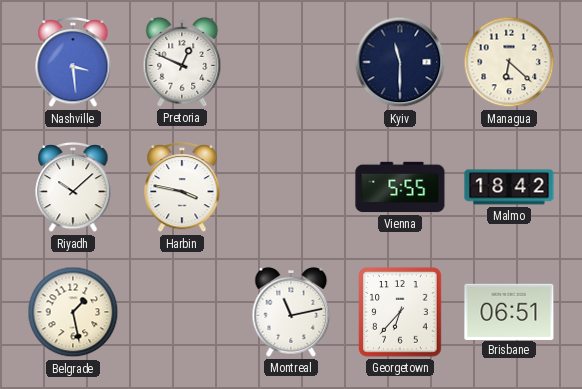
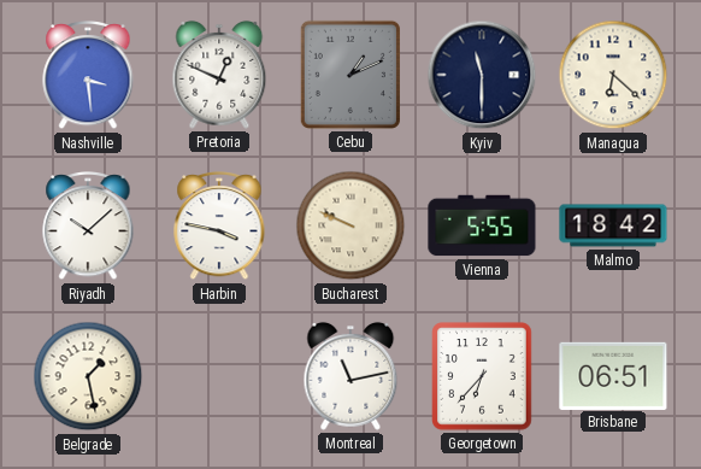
Cebu: none -> 1:11
Bucharest: none -> 9:49
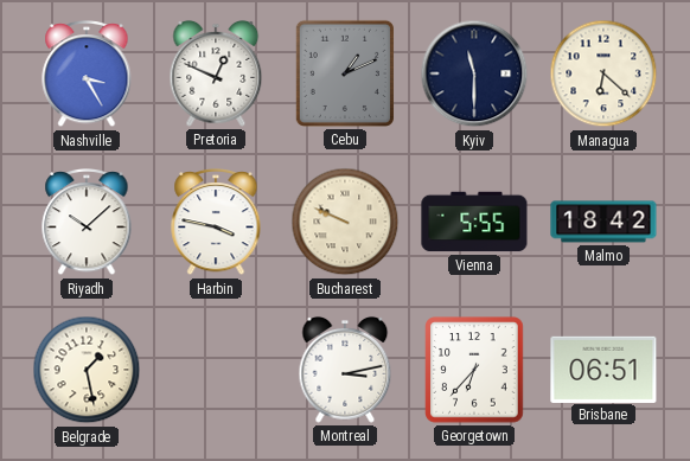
Nashville: 3:29 -> 3:25
Montreal: 11:13 -> 3:13
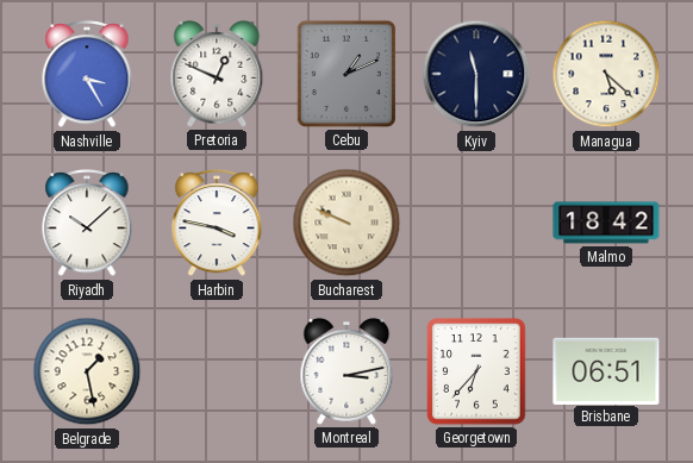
Managua: 6:22 -> 5:22
Vienna: 5:55 -> none
